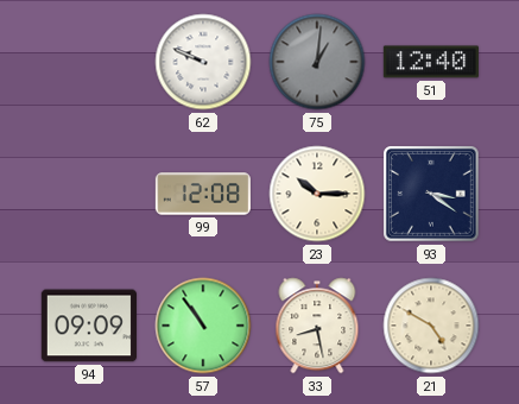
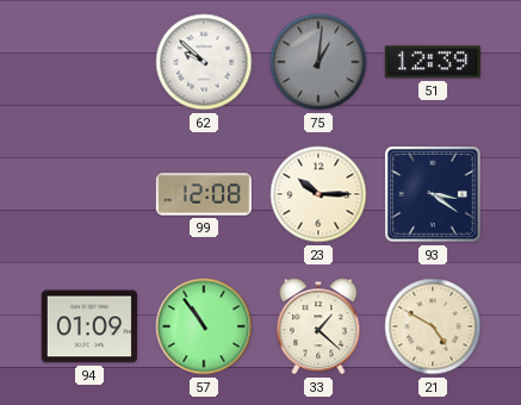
62: 9:49 -> 9:52
51: 12:40 -> 12:39
94: 09:09 -> 01:09
33: 8:28 -> 1:22
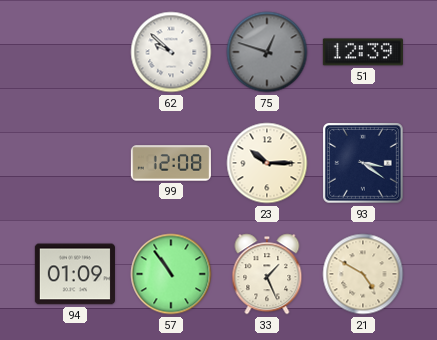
75: 1:01 -> 12:48
33: 1:22 -> 1:26
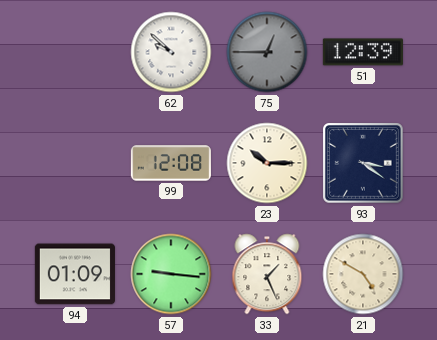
75: 12:48 -> 12:45
57: 10:54 -> 9:16
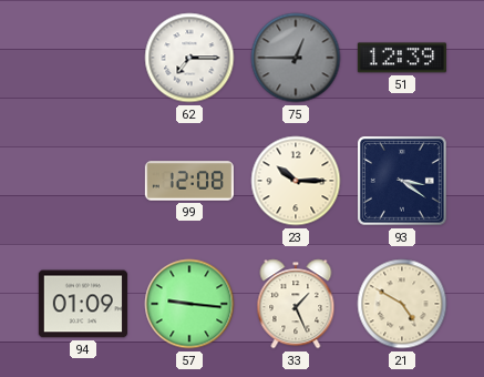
62: 9:52 -> 7:15
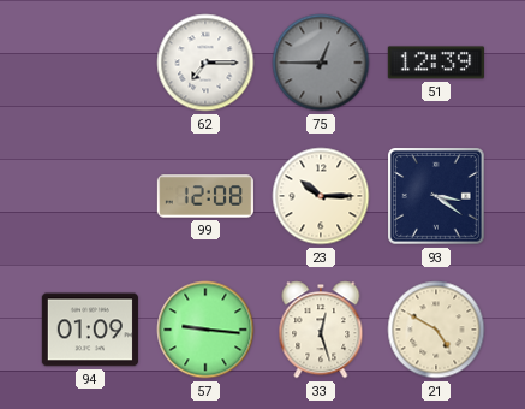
33: 1:26 -> 12:27
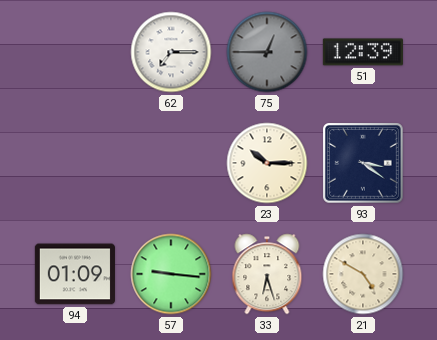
99: 12:08 -> none
33: 12:27 -> 6:27
